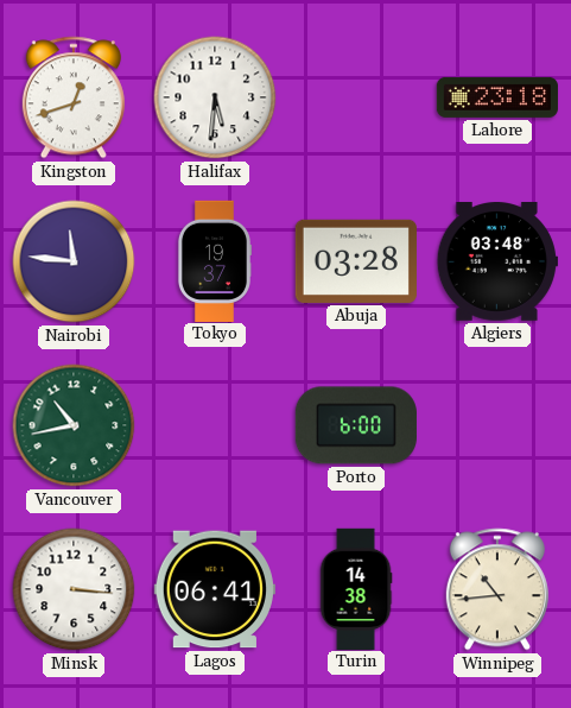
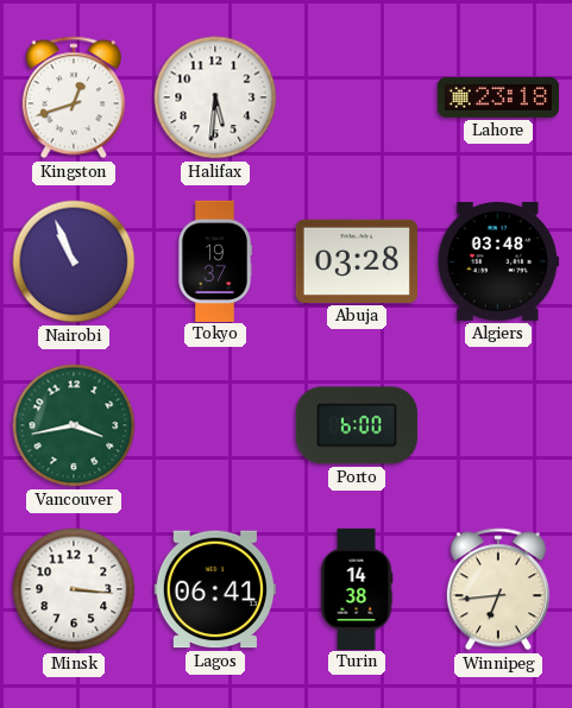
Nairobi: 11:46 -> 10:56
Vancouver: 10:43 -> 3:43
Winnipeg: 10:44 -> 6:44
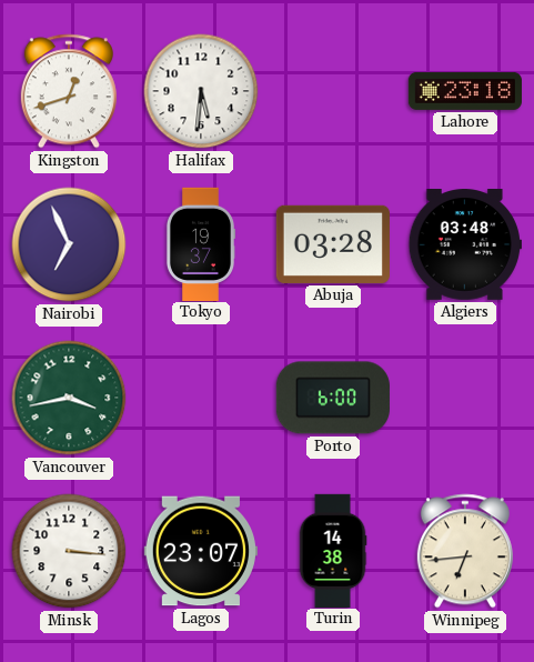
Nairobi: 10:56 -> 6:56
Lagos: 06:41 -> 23:07
